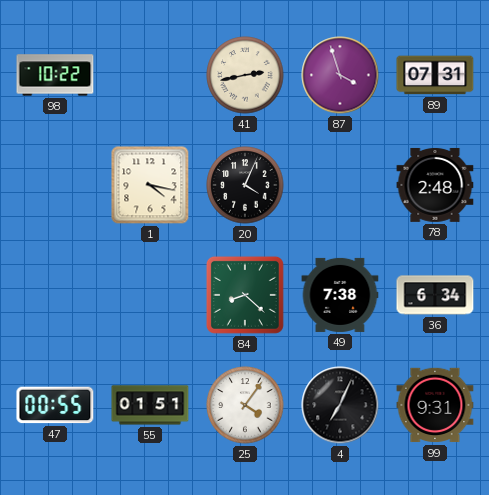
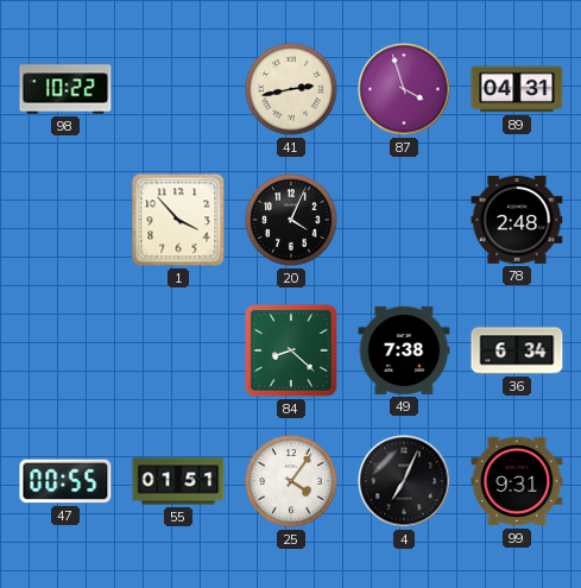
89: 07:31 -> 04:31
1: 4:17 -> 3:53
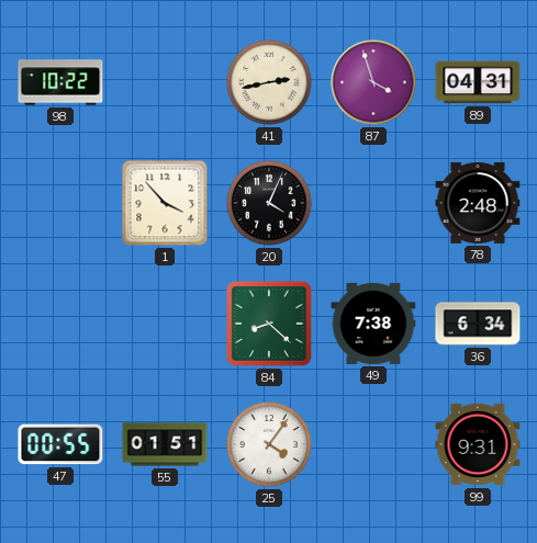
4: 7:04 -> none
